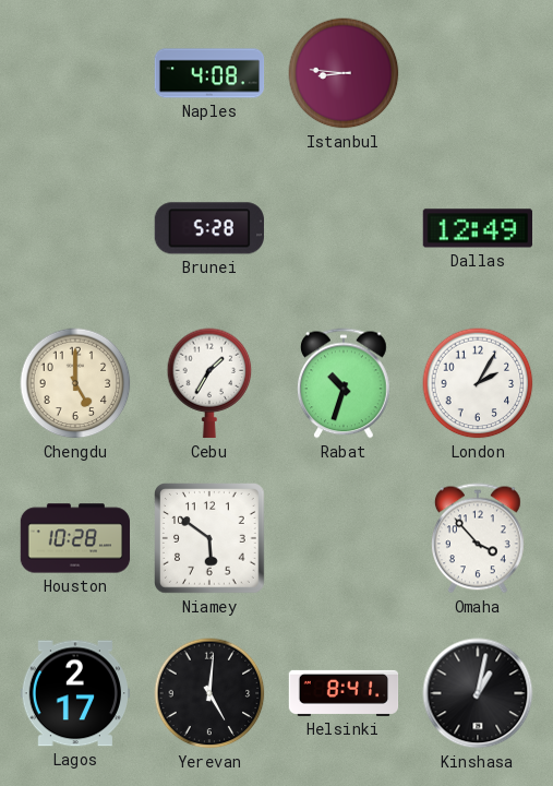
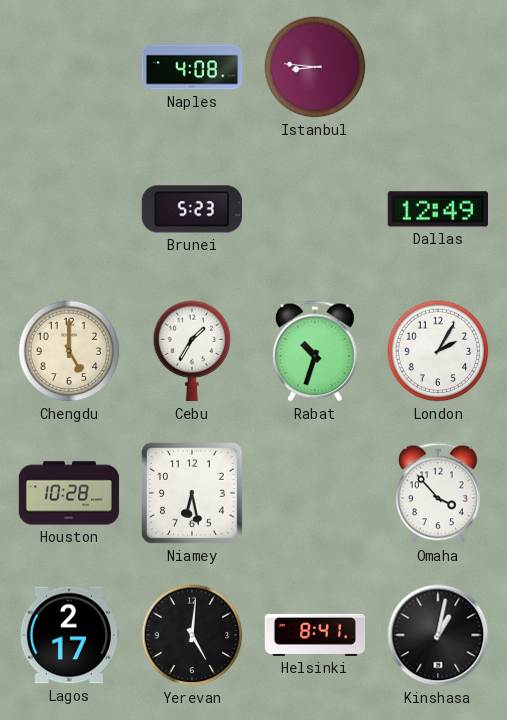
Brunei: 5:28 -> 5:23
Niamey: 5:51 -> 6:28
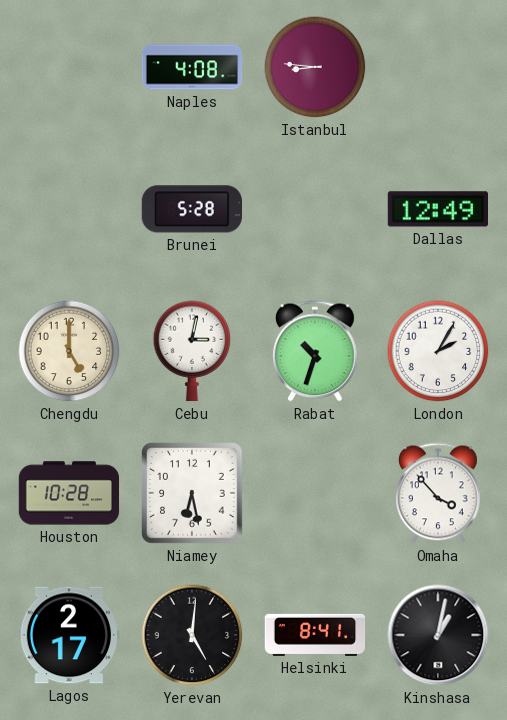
Brunei: 5:23 -> 5:28
Cebu: 1:35 -> 3:02
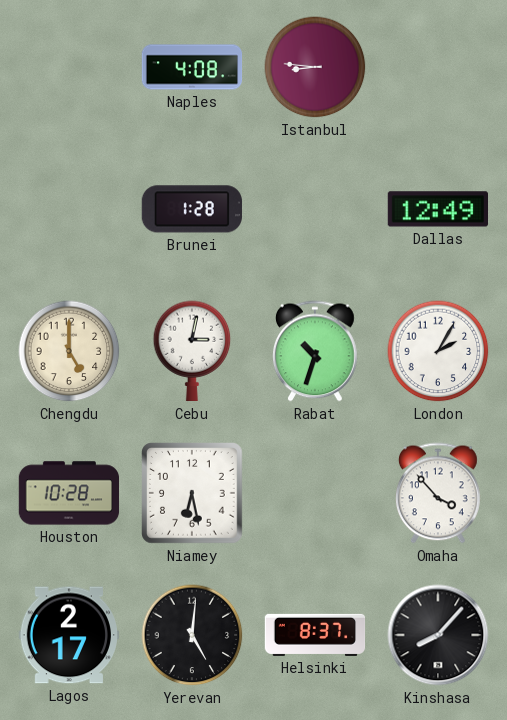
Brunei: 5:28 -> 1:28
Helsinki: 8:41 -> 8:37
Kinshasa: 1:02 -> 8:07
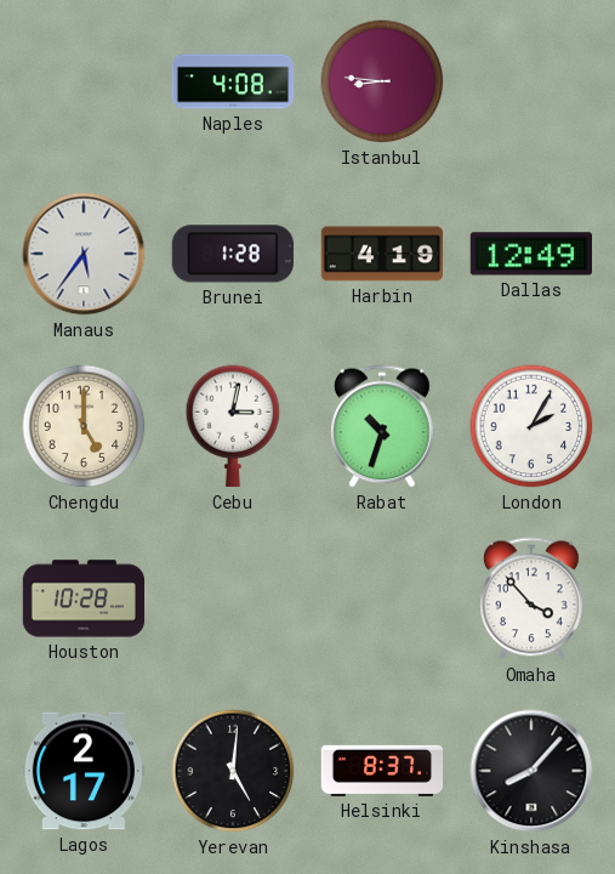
Manaus: none -> 5:36
Harbin: none -> 4:19
Niamey: 6:28 -> none
